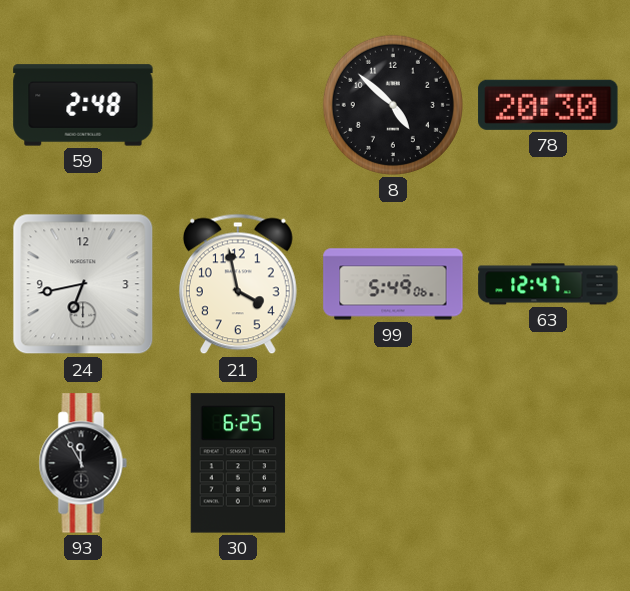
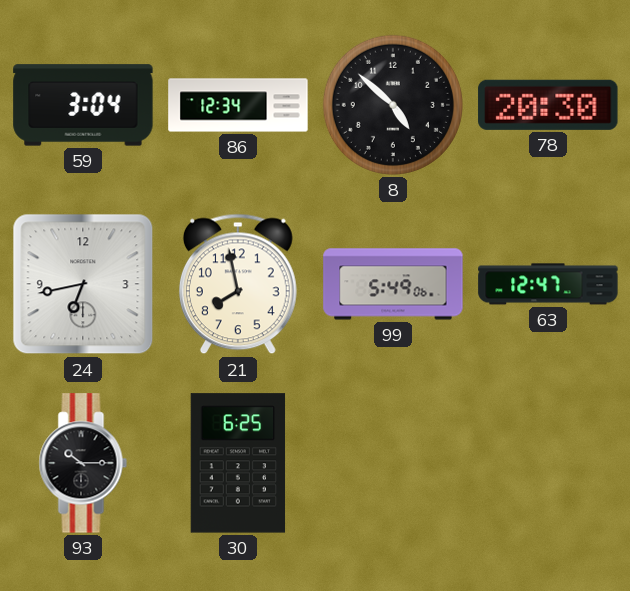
59: 2:48 -> 3:04
86: none -> 12:34
21: 3:58 -> 7:58
93: 11:55 -> 10:15
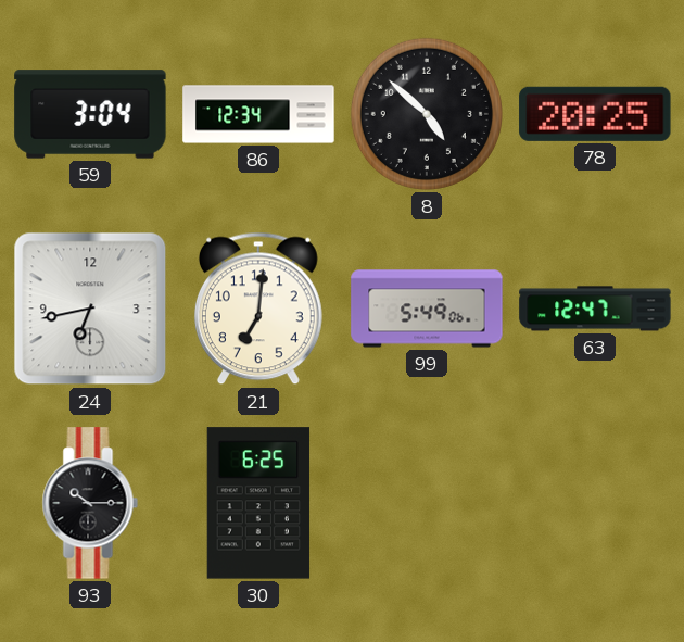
78: 20:30 -> 20:25
21: 7:58 -> 7:01
